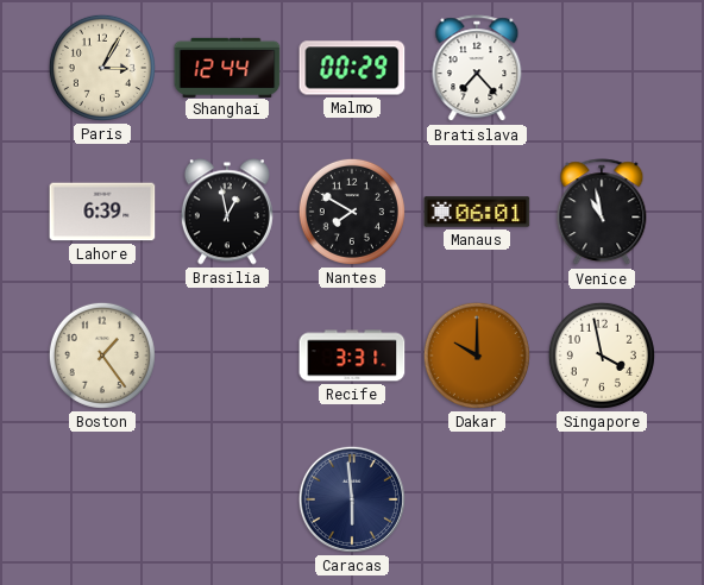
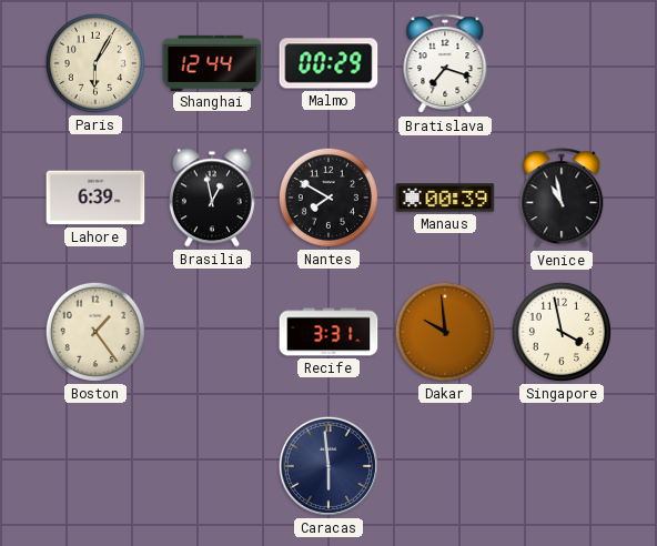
Paris: 3:05 -> 6:05
Bratislava: 7:23 -> 7:18
Manaus: 06:01 -> 00:39
Dakar: 10:00 -> 9:59
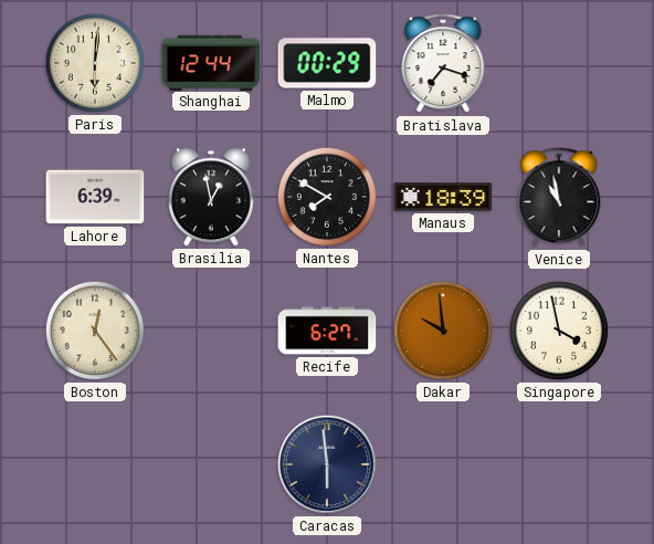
Paris: 6:05 -> 6:01
Manaus: 00:39 -> 18:39
Boston: 1:24 -> 12:24
Recife: 3:31 -> 6:27
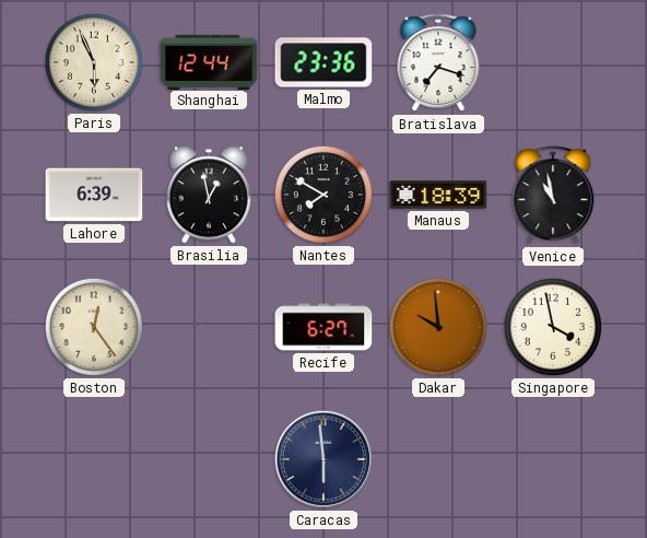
Paris: 6:01 -> 5:56
Malmo: 00:29 -> 23:36
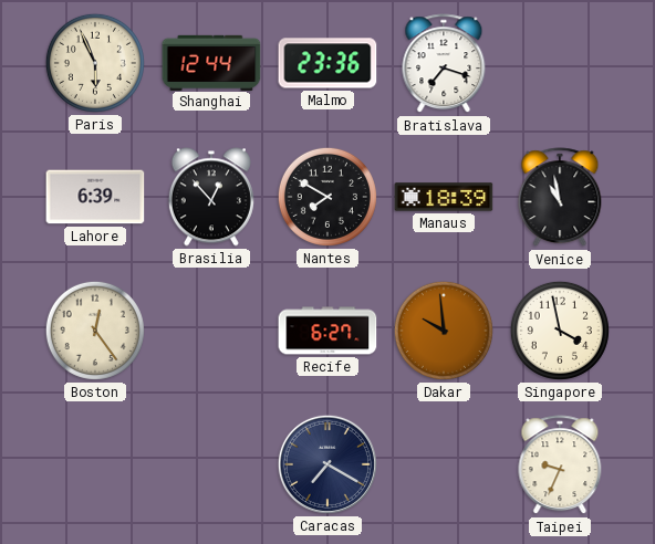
Brasilia: 12:58 -> 12:53
Caracas: 5:59 -> 7:20
Taipei: none -> 9:34
